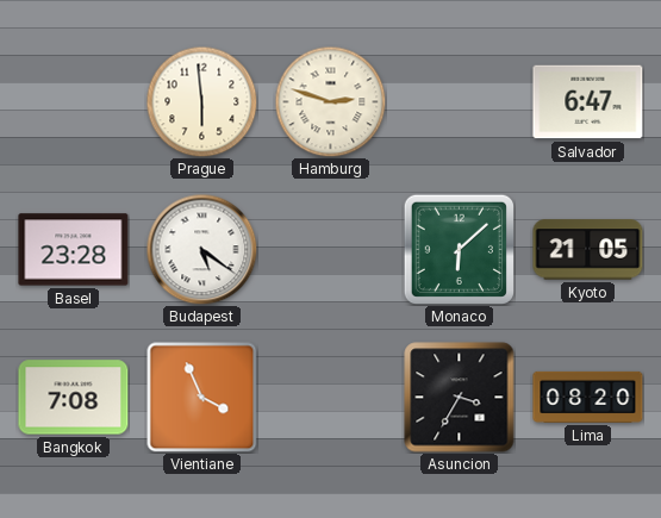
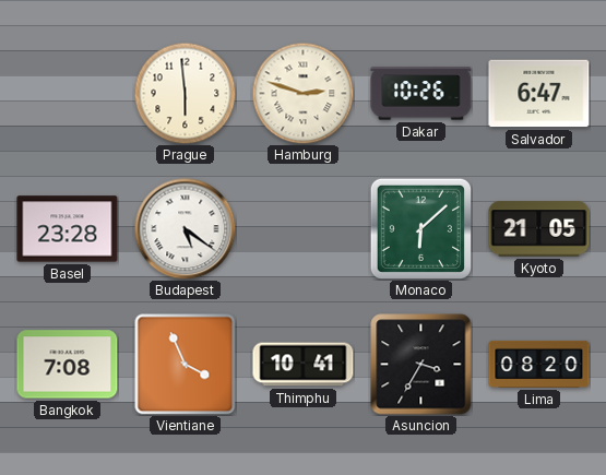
Dakar: none -> 10:26
Thimphu: none -> 10:41
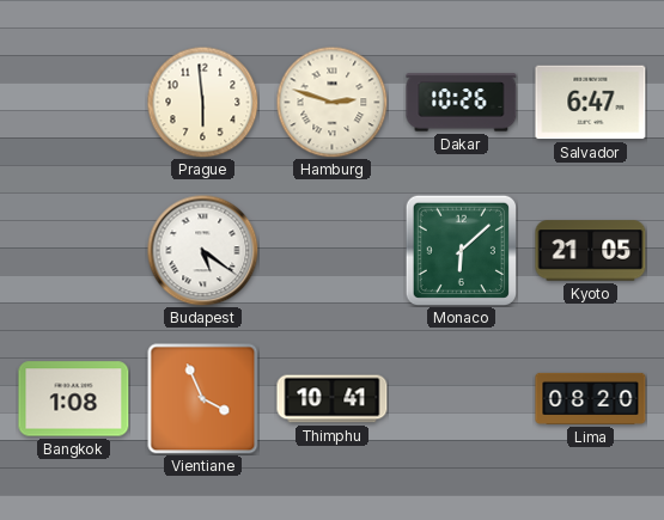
Basel: 23:28 -> none
Bangkok: 7:08 -> 1:08
Asuncion: 3:35 -> none
